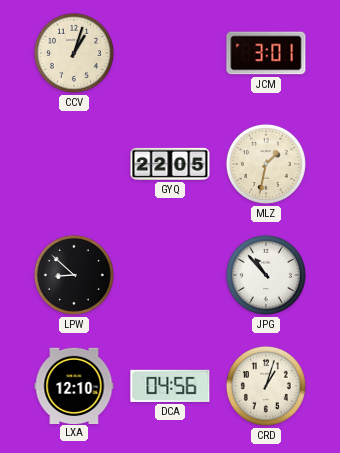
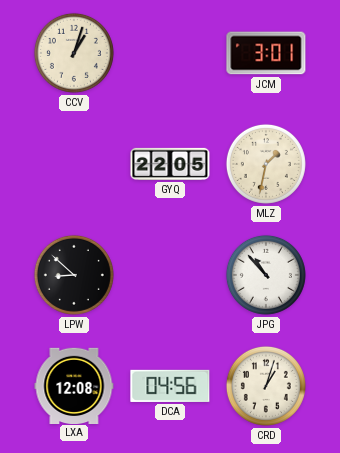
LXA: 12:10 -> 12:08
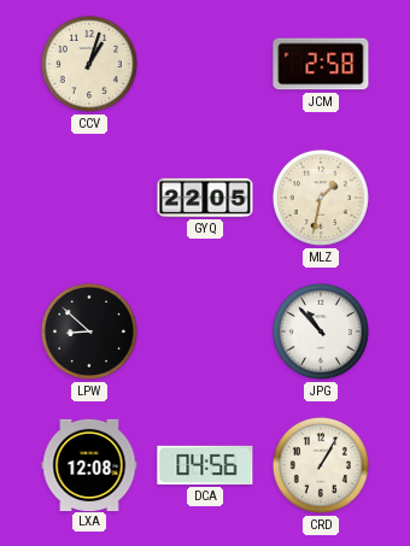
JCM: 3:01 -> 2:58
CRD: 1:03 -> 1:05
